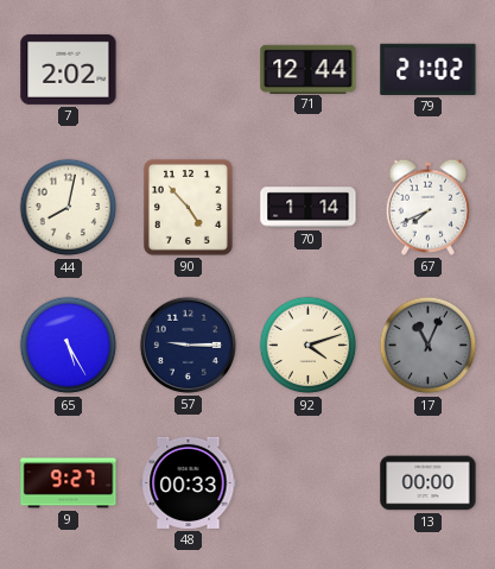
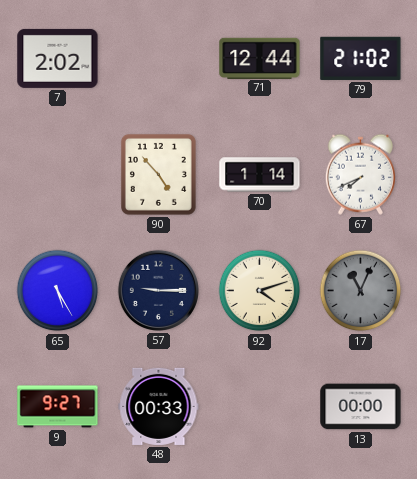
44: 8:02 -> none
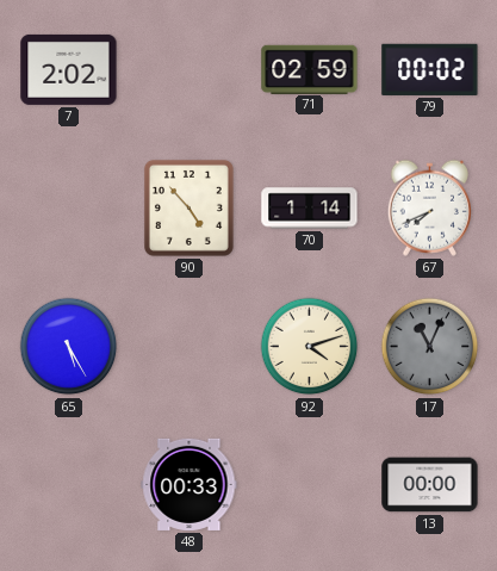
71: 12:44 -> 02:59
79: 21:02 -> 00:02
57: 9:15 -> none
9: 9:27 -> none
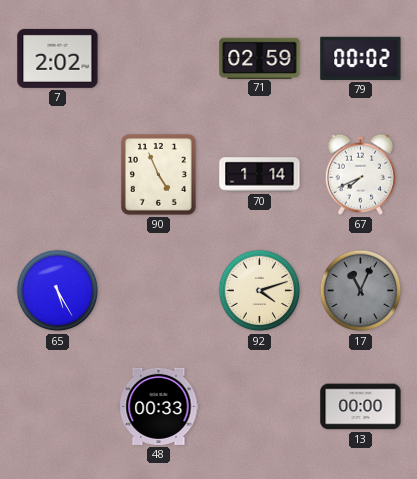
90: 4:53 -> 4:56
